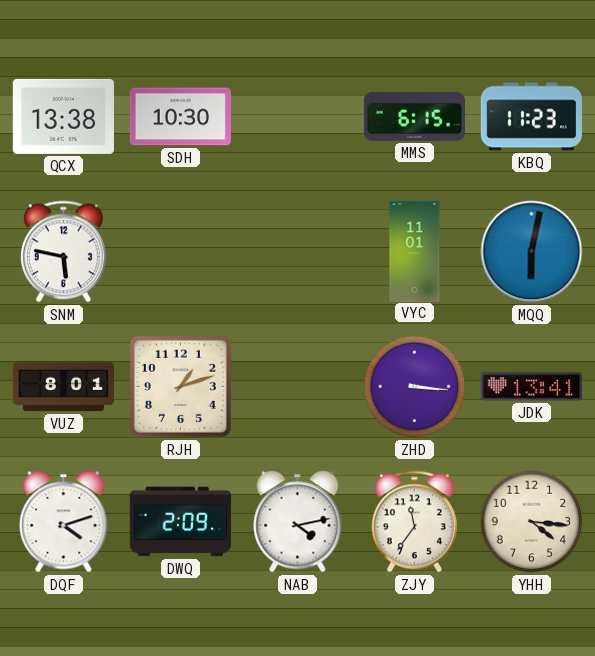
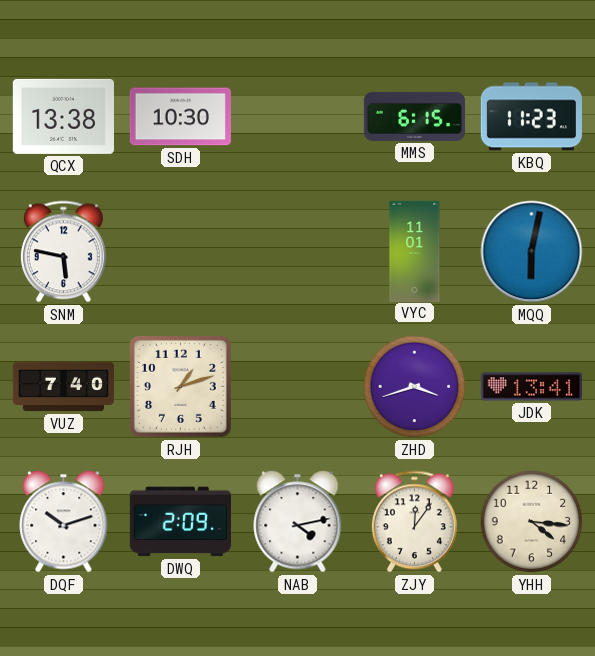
VUZ: 8:01 -> 7:40
ZHD: 3:16 -> 3:42
DQF: 4:12 -> 10:12
ZJY: 11:36 -> 12:06
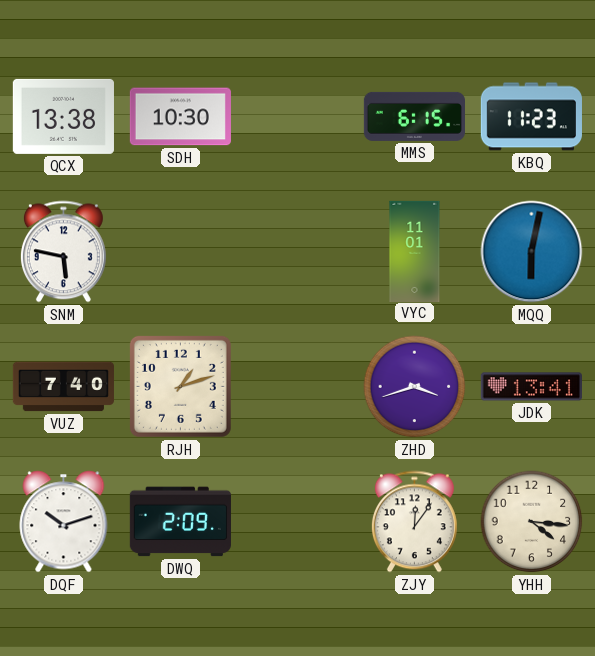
NAB: 4:13 -> none
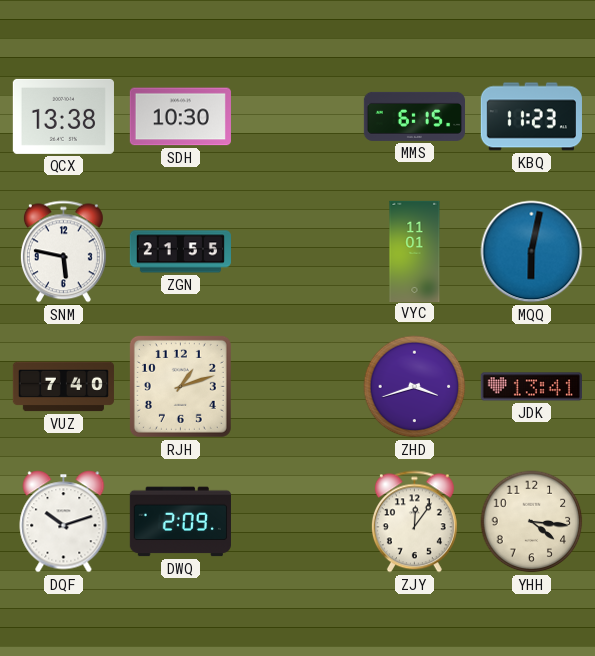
ZGN: none -> 21:55
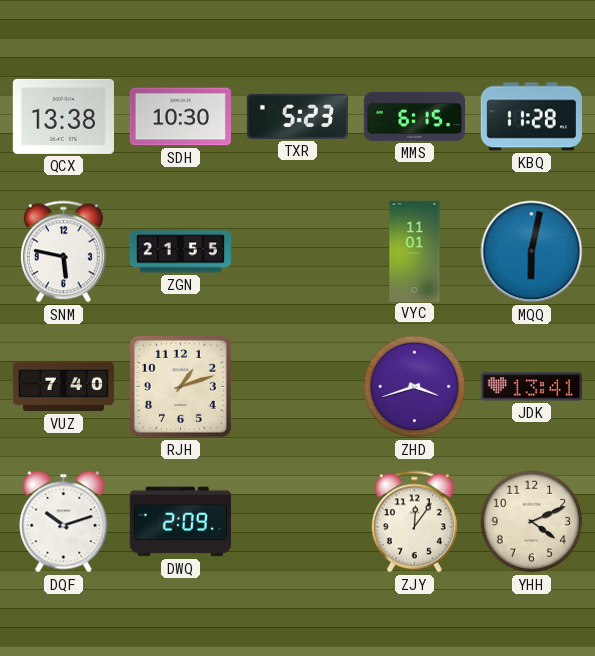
TXR: none -> 5:23
KBQ: 11:23 -> 11:28
YHH: 4:16 -> 4:11
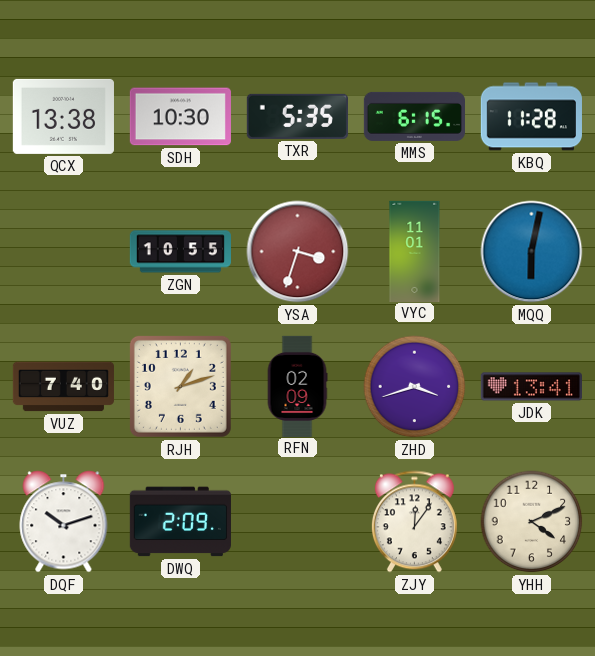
TXR: 5:23 -> 5:35
SNM: 5:47 -> none
ZGN: 21:55 -> 10:55
YSA: none -> 3:33
RFN: none -> 02:09
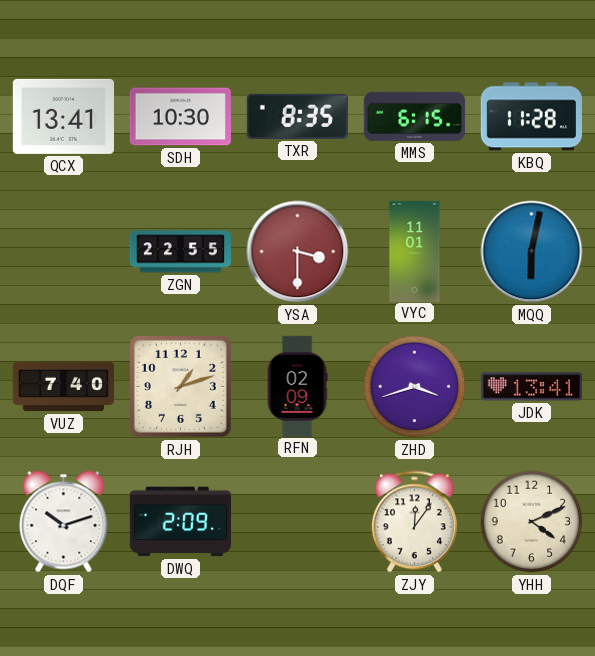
QCX: 13:38 -> 13:41
TXR: 5:35 -> 8:35
ZGN: 10:55 -> 22:55
YSA: 3:33 -> 3:30
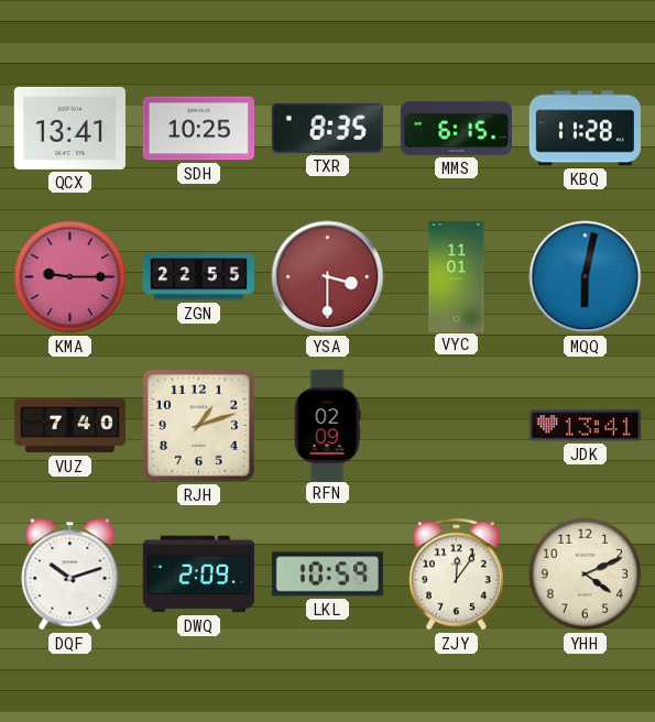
SDH: 10:30 -> 10:25
KMA: none -> 9:15
ZHD: 3:42 -> none
LKL: none -> 10:59
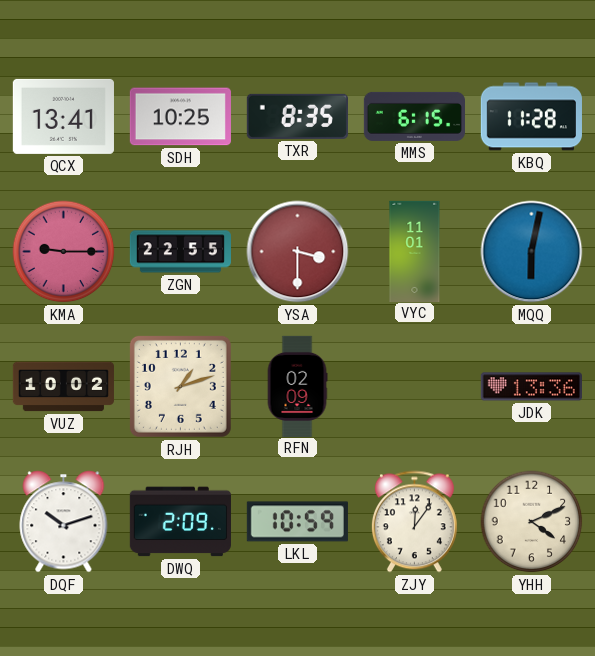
VUZ: 7:40 -> 10:02
JDK: 13:41 -> 13:36
